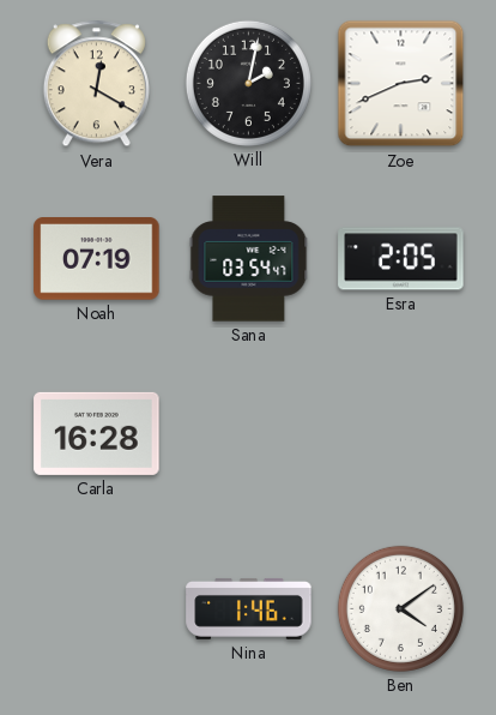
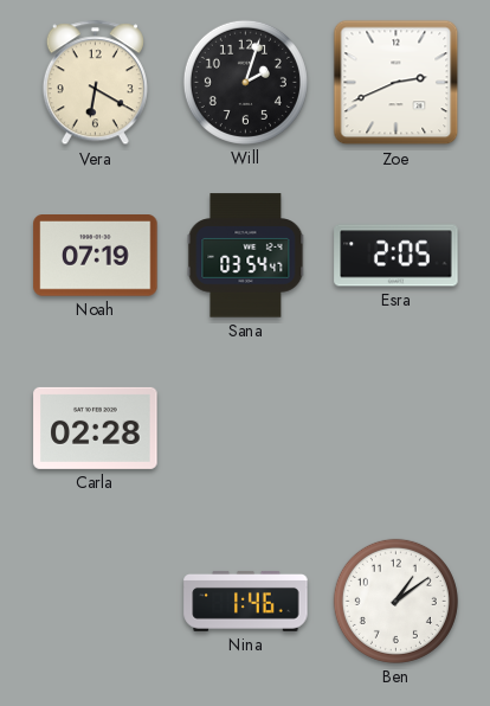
Vera: 12:20 -> 6:20
Will: 2:02 -> 2:03
Carla: 16:28 -> 02:28
Ben: 4:09 -> 1:09
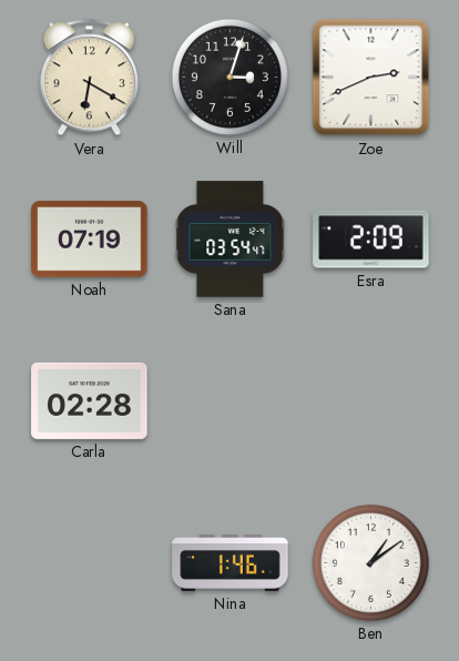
Will: 2:03 -> 3:03
Esra: 2:05 -> 2:09
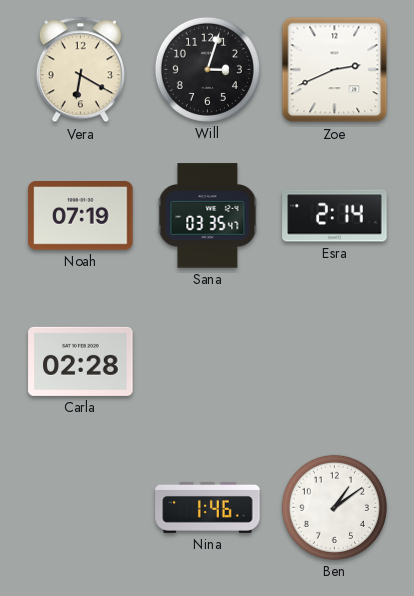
Sana: 03:54 -> 03:35
Esra: 2:09 -> 2:14
